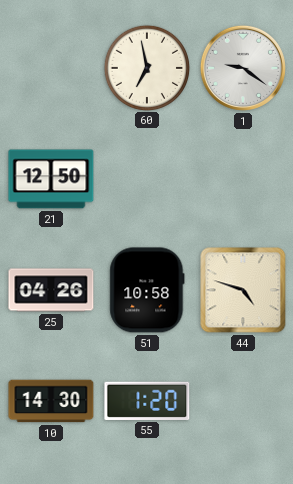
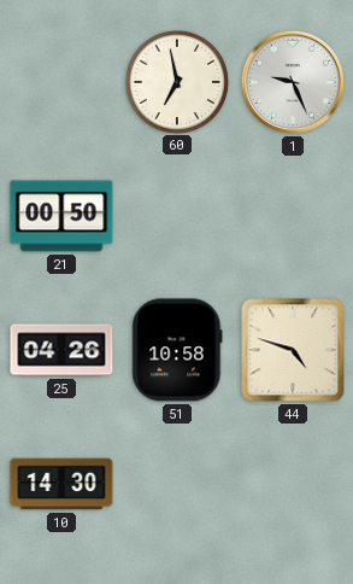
1: 9:21 -> 9:26
21: 12:50 -> 00:50
55: 1:20 -> none
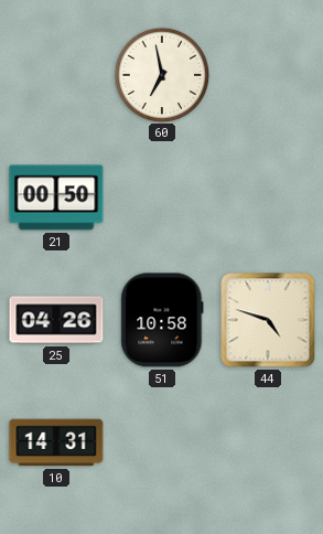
1: 9:26 -> none
10: 14:30 -> 14:31
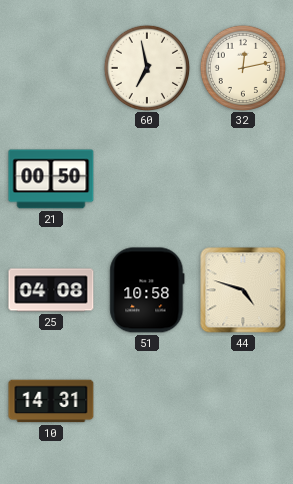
32: none -> 12:13
25: 04:26 -> 04:08
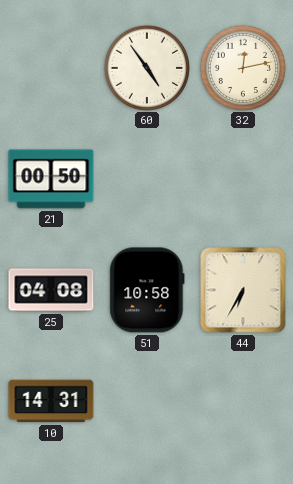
60: 6:58 -> 4:54
44: 4:48 -> 6:35
